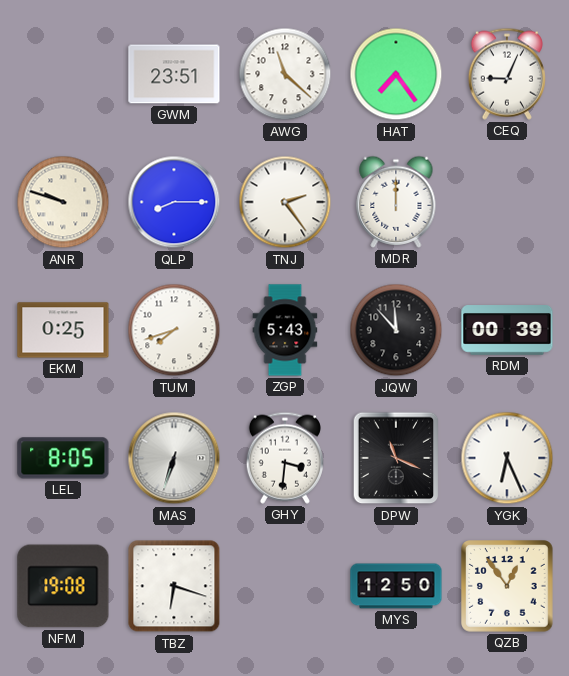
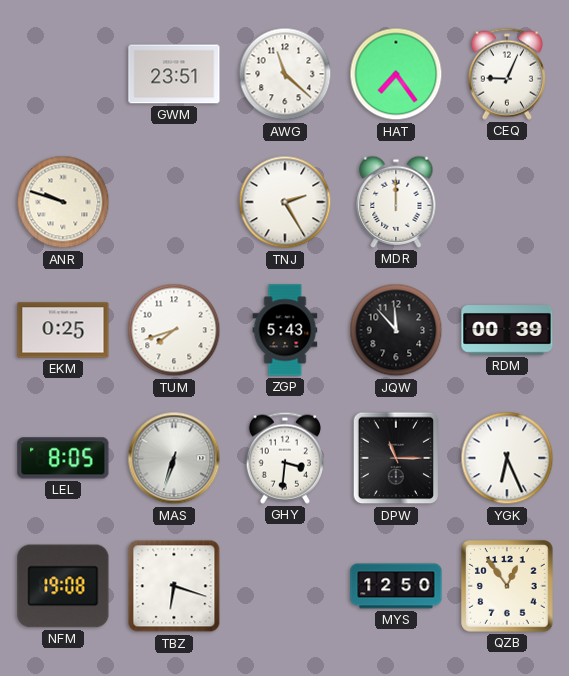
QLP: 8:15 -> none
TNJ: 2:24 -> 2:25
DPW: 11:19 -> 11:15
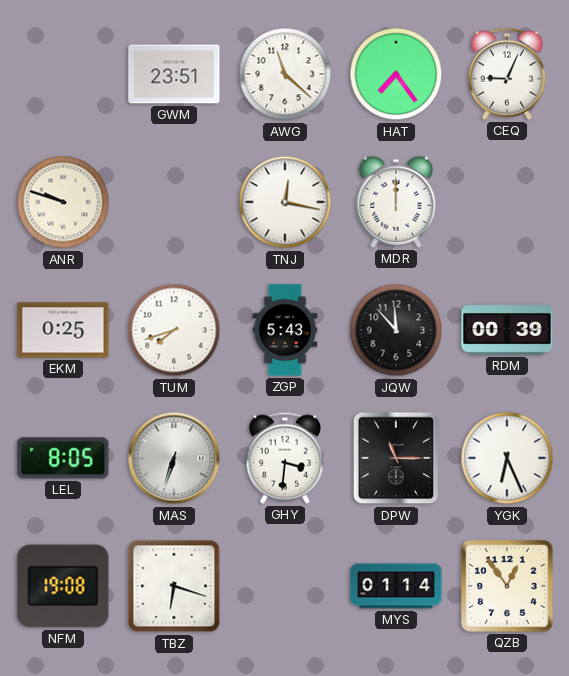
TNJ: 2:25 -> 12:17
MYS: 12:50 -> 01:14
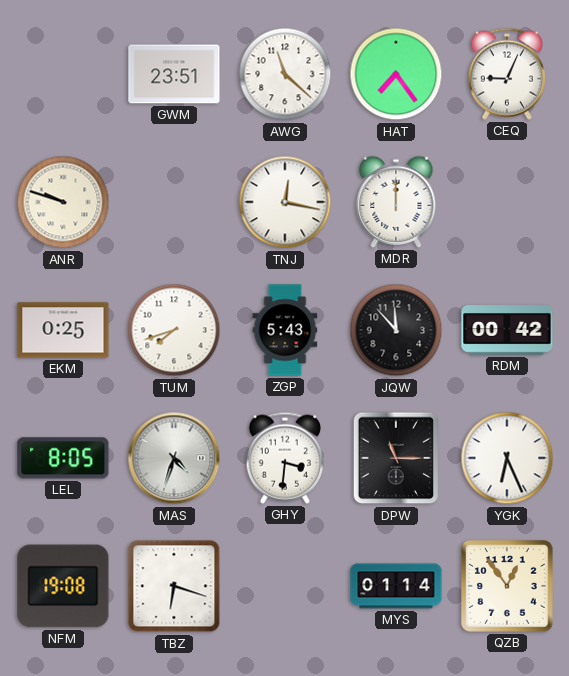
RDM: 00:39 -> 00:42
MAS: 6:33 -> 4:33
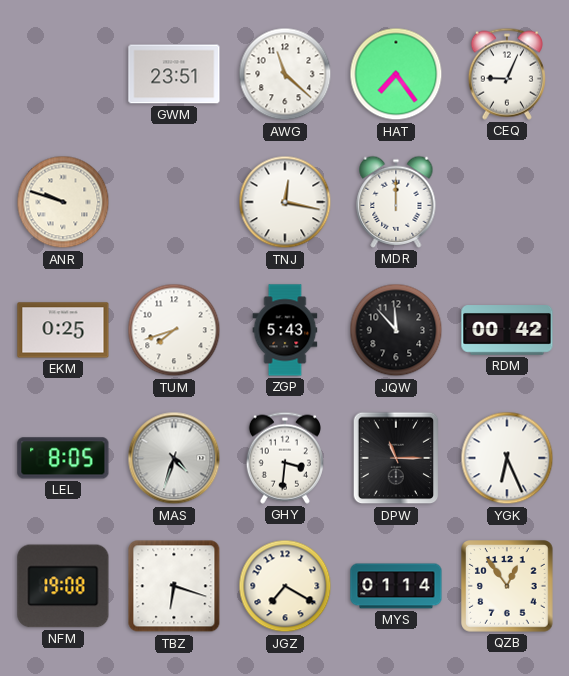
JGZ: none -> 7:20
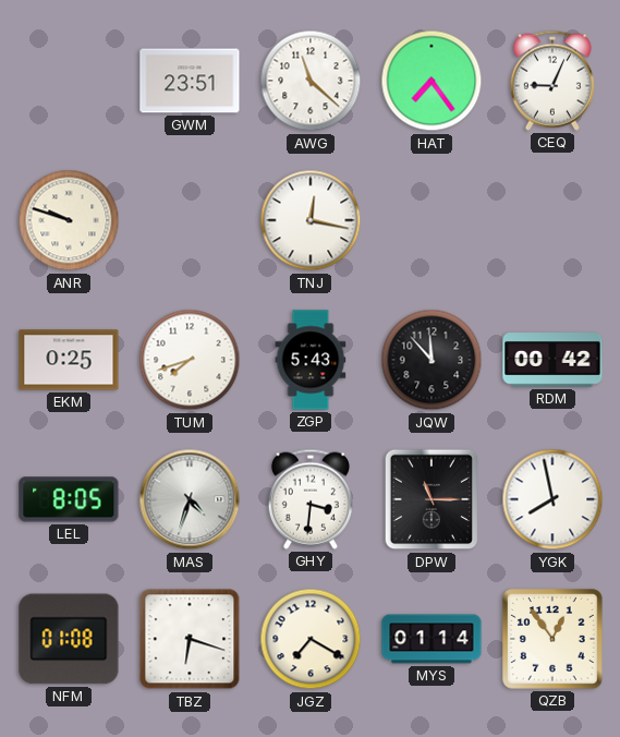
MDR: 12:00 -> none
YGK: 6:26 -> 7:58
NFM: 19:08 -> 01:08
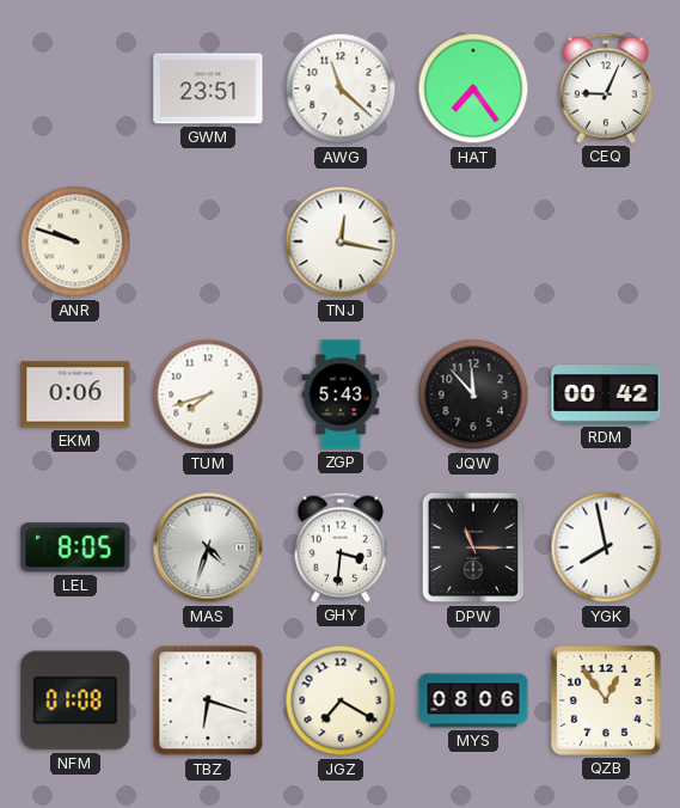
EKM: 0:25 -> 0:06
MYS: 01:14 -> 08:06
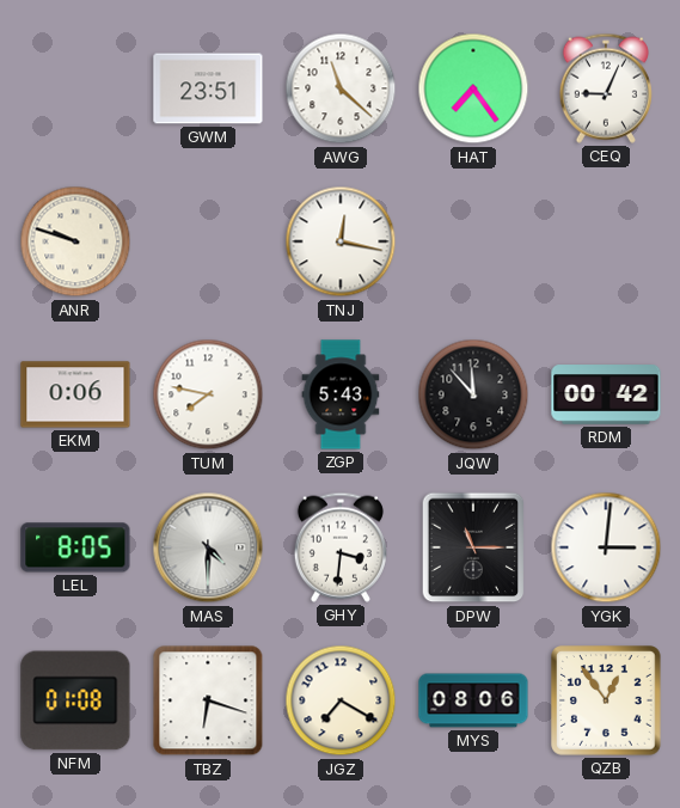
TUM: 7:42 -> 7:47
MAS: 4:33 -> 4:30
YGK: 7:58 -> 3:01
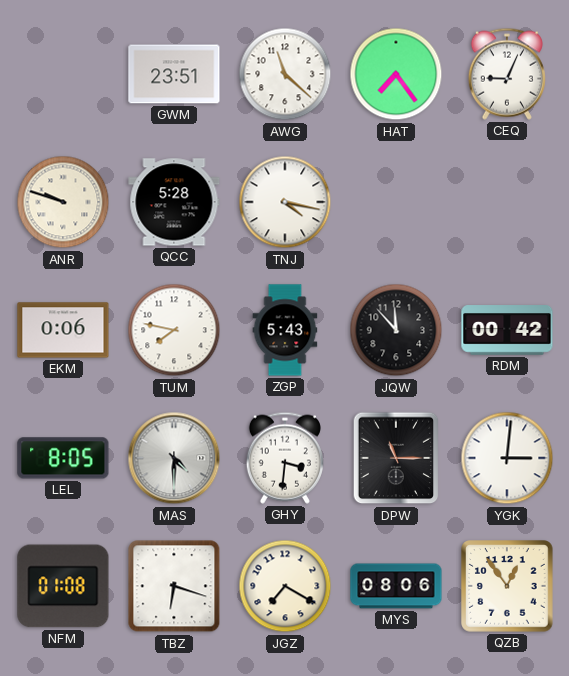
QCC: none -> 5:28
TNJ: 12:17 -> 4:17
